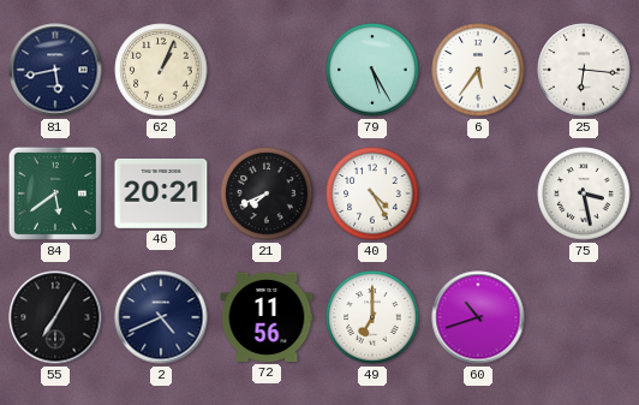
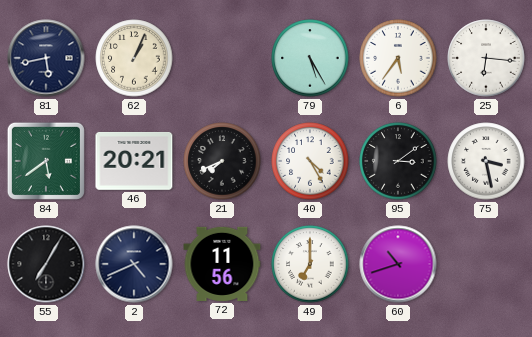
95: none -> 3:09
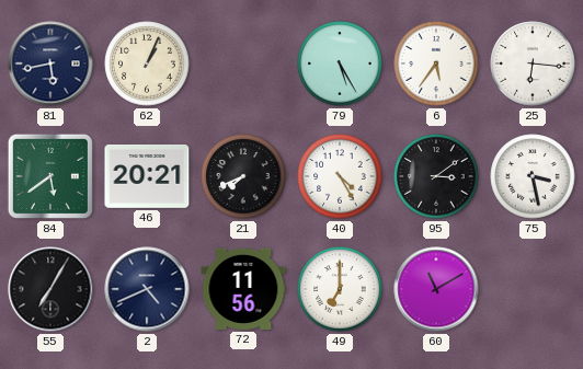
60: 10:42 -> 11:10
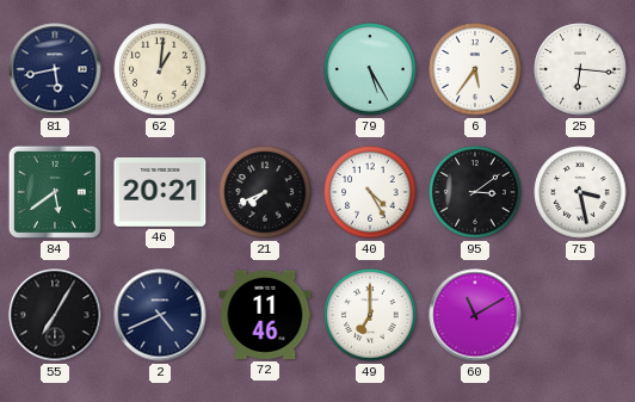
62: 1:04 -> 1:01
72: 11:56 -> 11:46
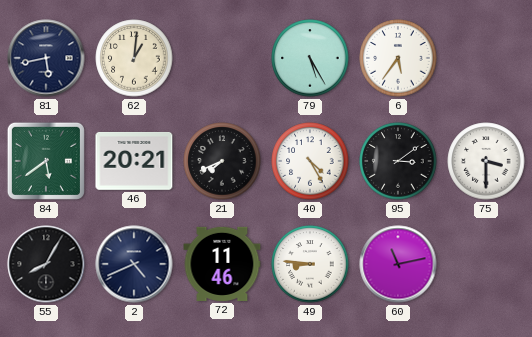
25: 6:16 -> none
75: 3:28 -> 3:30
55: 7:05 -> 8:05
49: 7:00 -> 8:46
60: 11:10 -> 11:13
